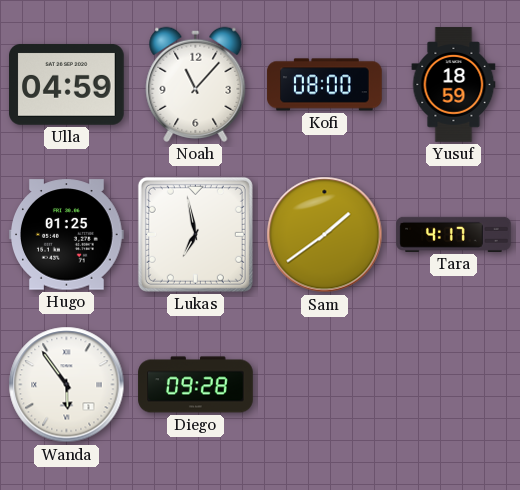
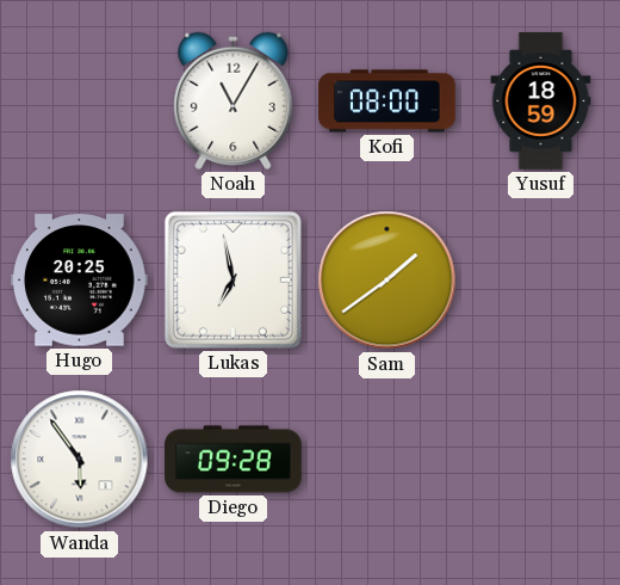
Ulla: 04:59 -> none
Noah: 11:07 -> 11:05
Hugo: 01:25 -> 20:25
Tara: 4:17 -> none
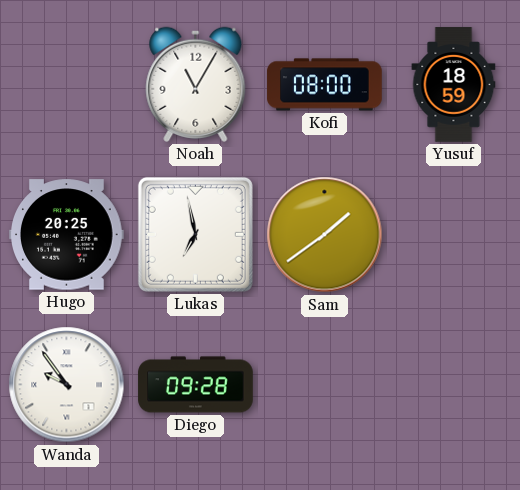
Wanda: 5:54 -> 9:54
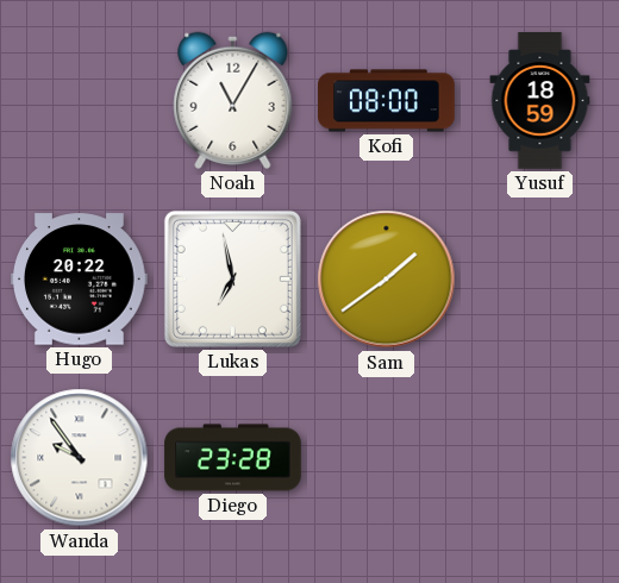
Hugo: 20:25 -> 20:22
Diego: 09:28 -> 23:28
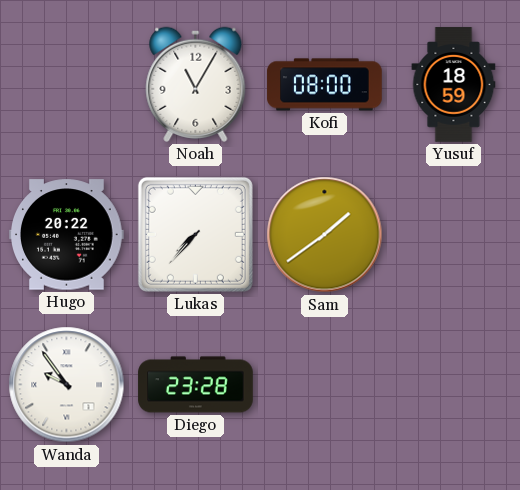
Lukas: 6:58 -> 7:37
